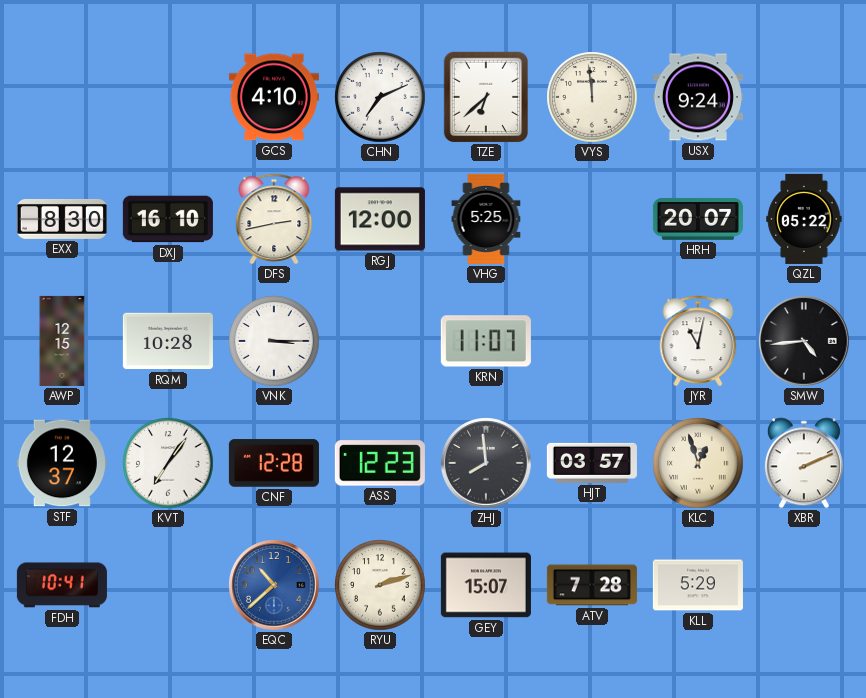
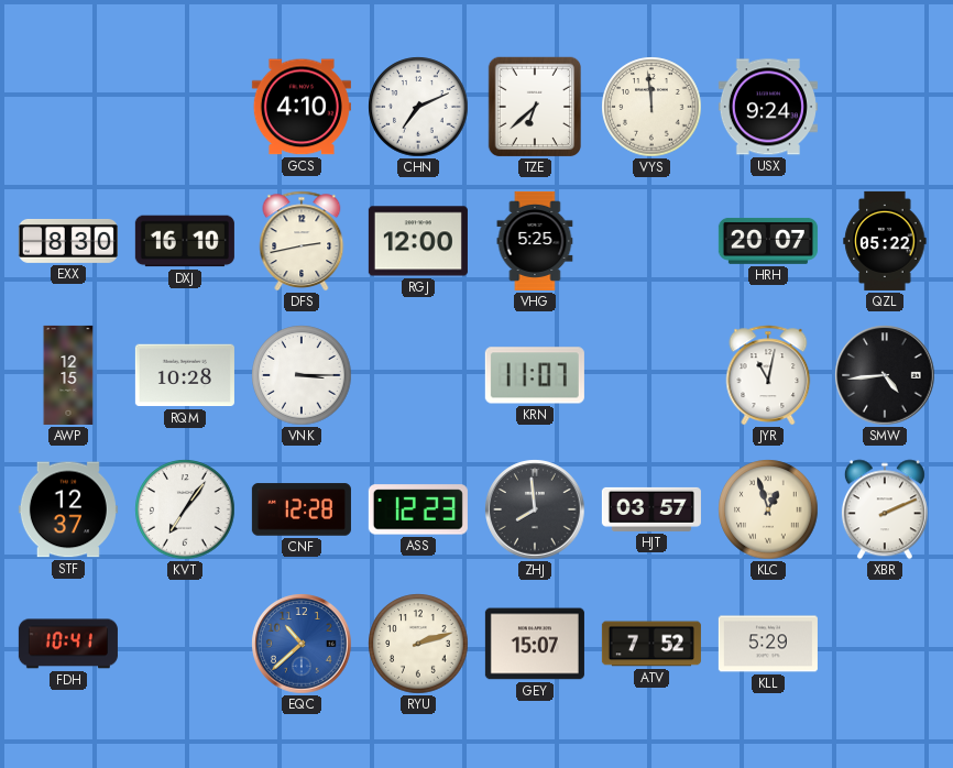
ATV: 7:28 -> 7:52
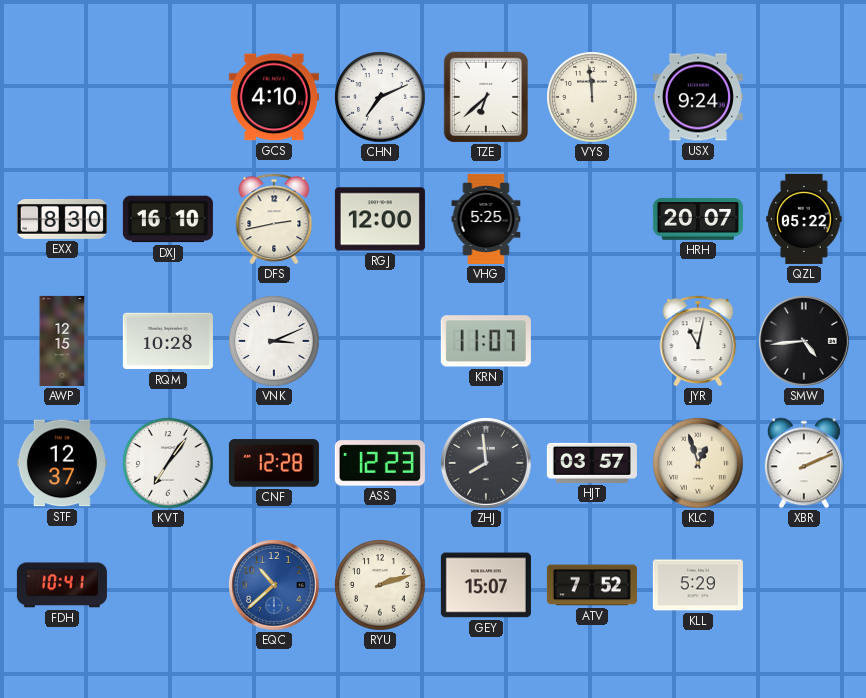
VNK: 3:15 -> 3:11
